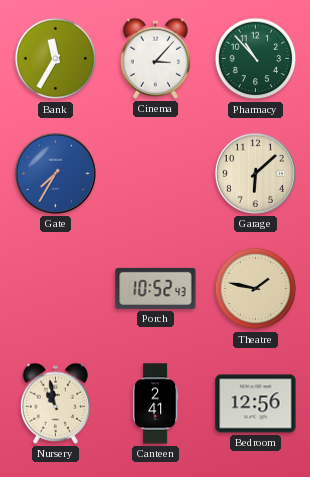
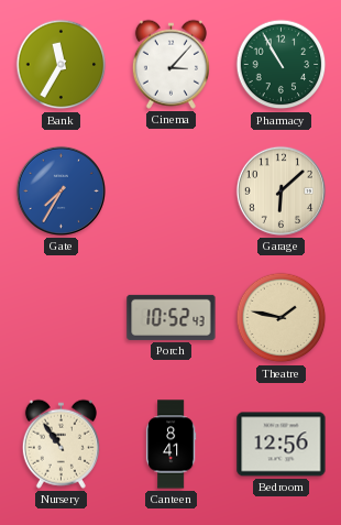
Pharmacy: 10:53 -> 10:55
Nursery: 10:58 -> 10:54
Canteen: 2:41 -> 8:41
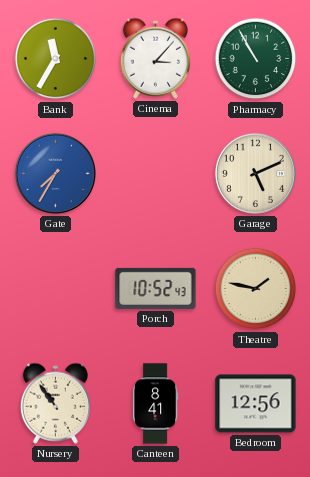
Garage: 6:08 -> 5:11
